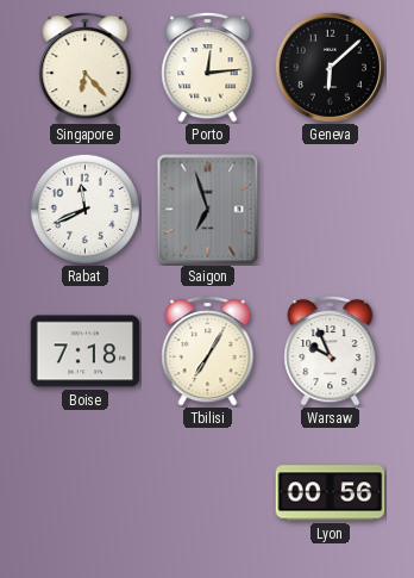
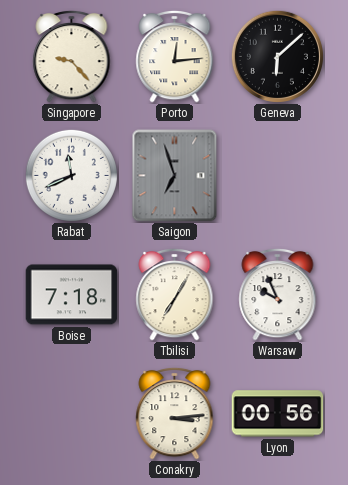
Singapore: 6:23 -> 9:23
Conakry: none -> 3:14
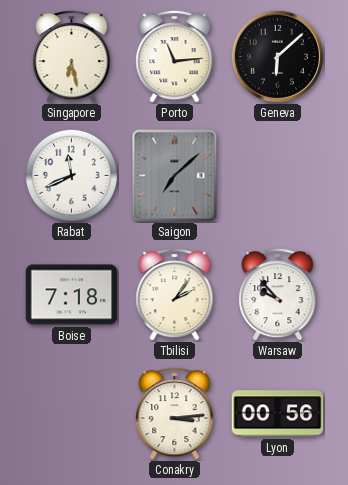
Singapore: 9:23 -> 6:28
Porto: 12:14 -> 11:14
Saigon: 6:57 -> 7:08
Tbilisi: 7:05 -> 2:06
Warsaw: 9:56 -> 9:53
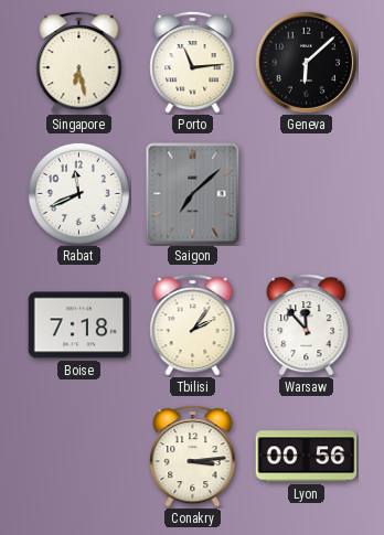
Warsaw: 9:53 -> 11:53
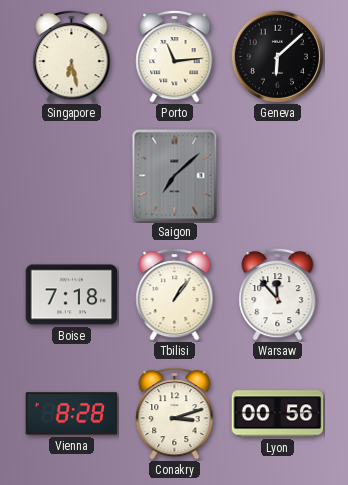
Rabat: 11:41 -> none
Tbilisi: 2:06 -> 1:06
Vienna: none -> 8:28
Conakry: 3:14 -> 3:12
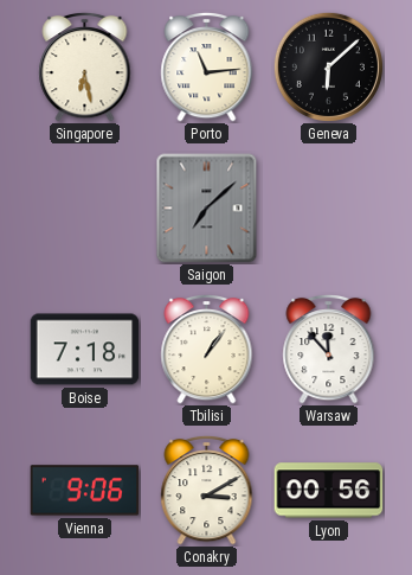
Vienna: 8:28 -> 9:06
Conakry: 3:12 -> 3:10
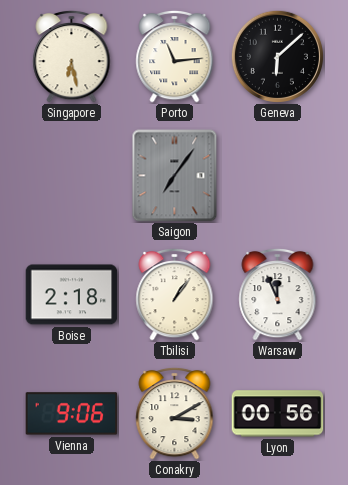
Saigon: 7:08 -> 7:06
Boise: 7:18 -> 2:18
Warsaw: 11:53 -> 11:56
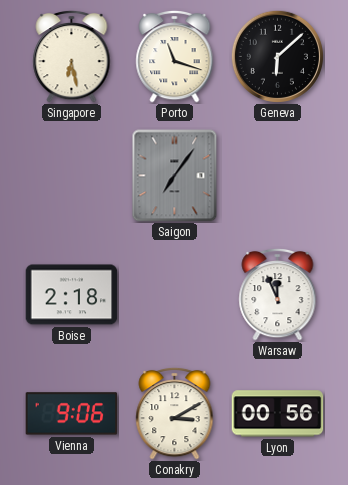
Porto: 11:14 -> 11:18
Tbilisi: 1:06 -> none
